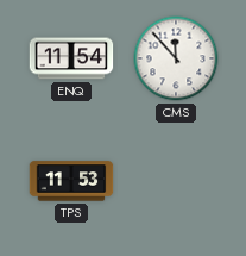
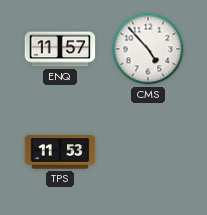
ENQ: 11:54 -> 11:57
CMS: 11:53 -> 4:53
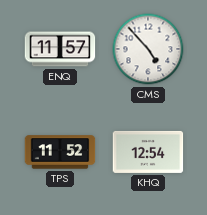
TPS: 11:53 -> 11:52
KHQ: none -> 12:54
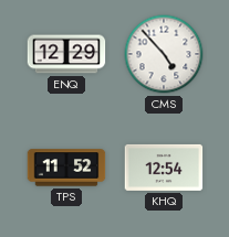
ENQ: 11:57 -> 12:29
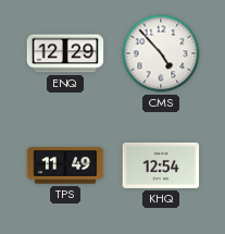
TPS: 11:52 -> 11:49
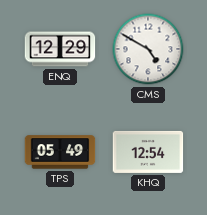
CMS: 4:53 -> 4:50
TPS: 11:49 -> 05:49
